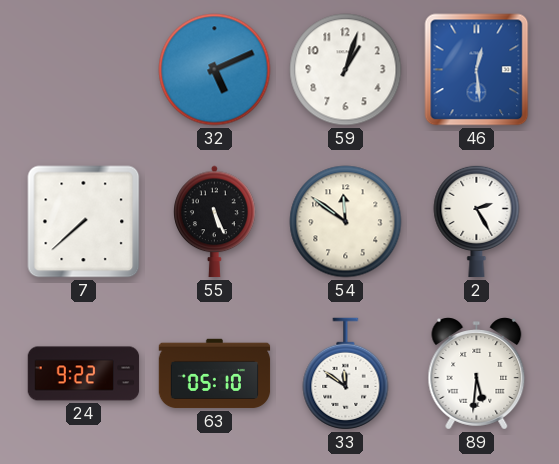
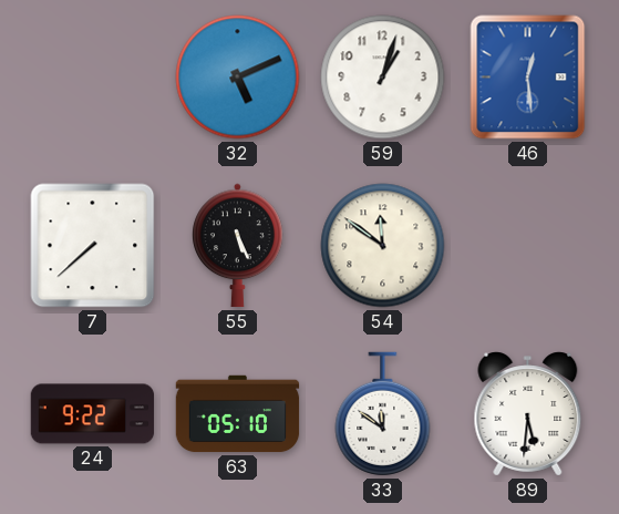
2: 2:25 -> none
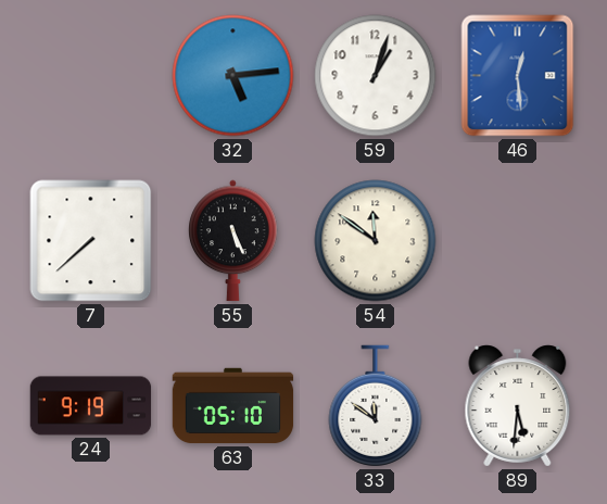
32: 5:11 -> 5:14
24: 9:22 -> 9:19
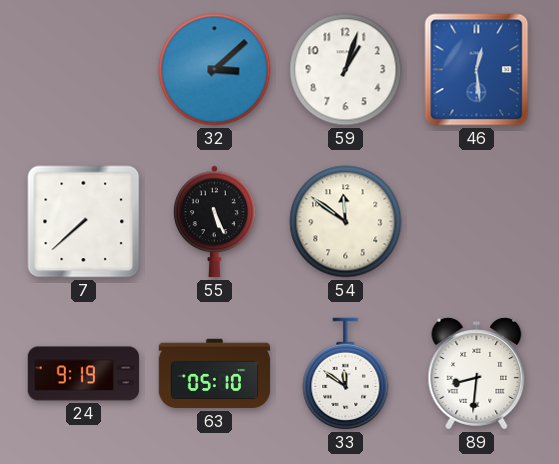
32: 5:14 -> 3:08
89: 5:31 -> 8:31
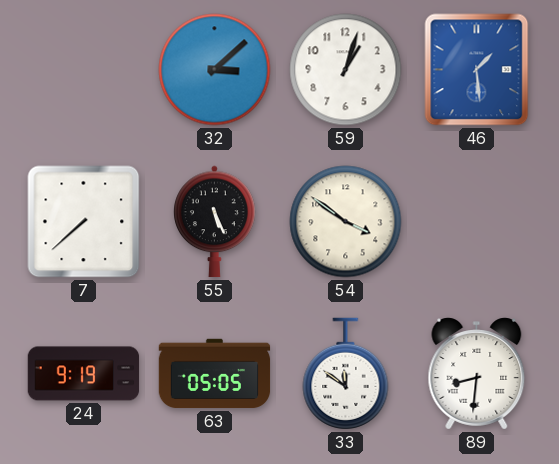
46: 12:29 -> 1:29
54: 11:51 -> 3:51
63: 05:10 -> 05:05
